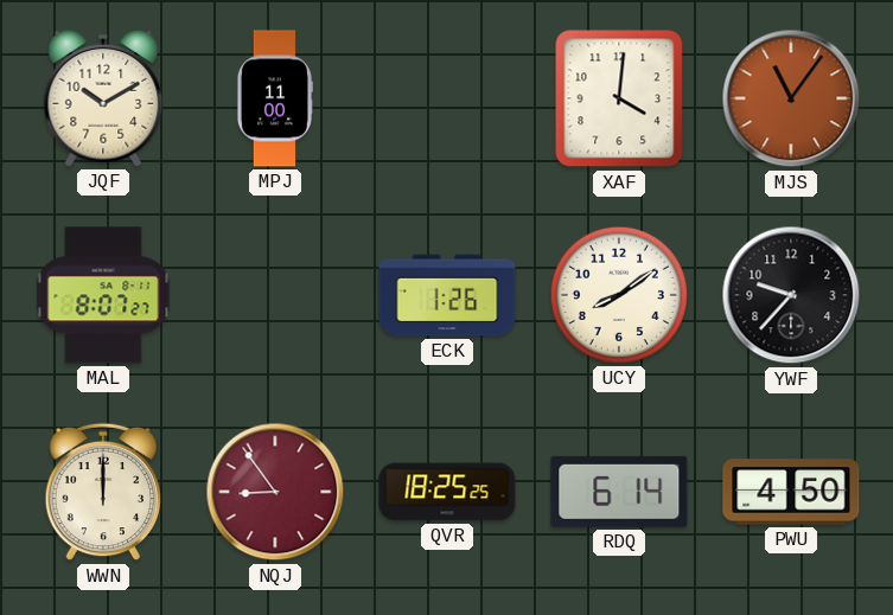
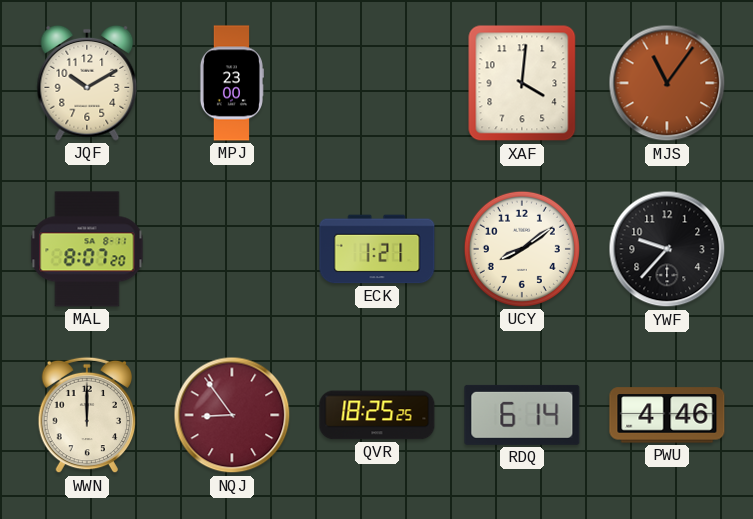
MPJ: 11:00 -> 23:00
MAL: 8:07:27 -> 8:07:20
ECK: 1:26 -> 1:21
PWU: 4:50 -> 4:46
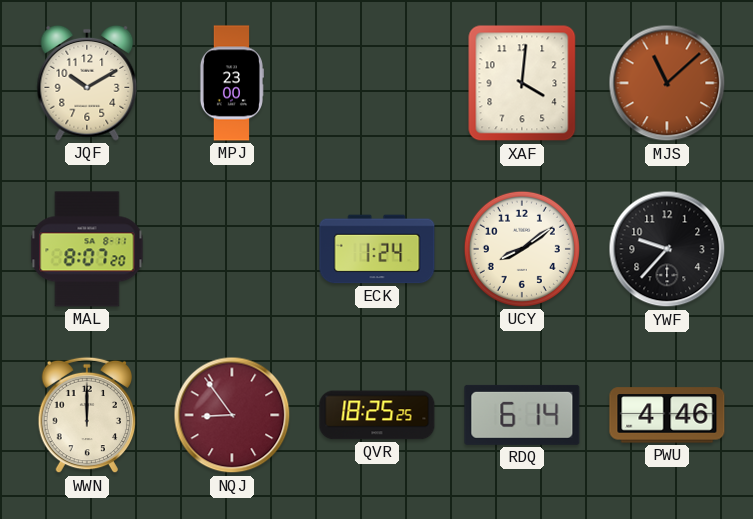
MJS: 11:06 -> 11:08
ECK: 1:21 -> 1:24
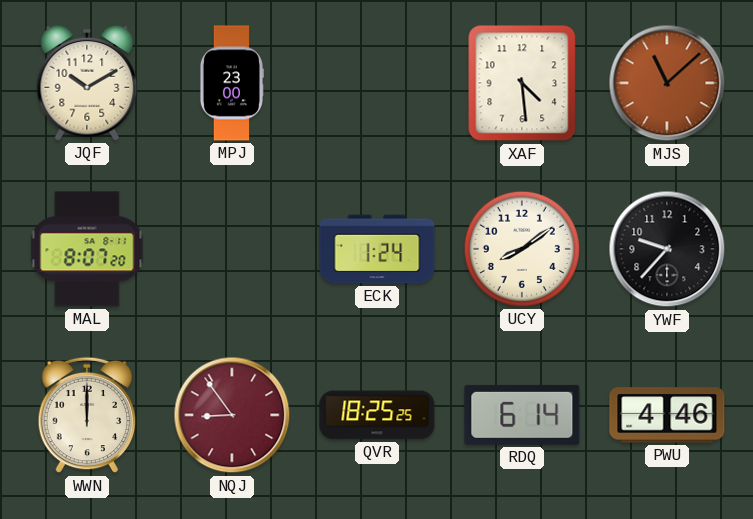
XAF: 4:01 -> 4:29
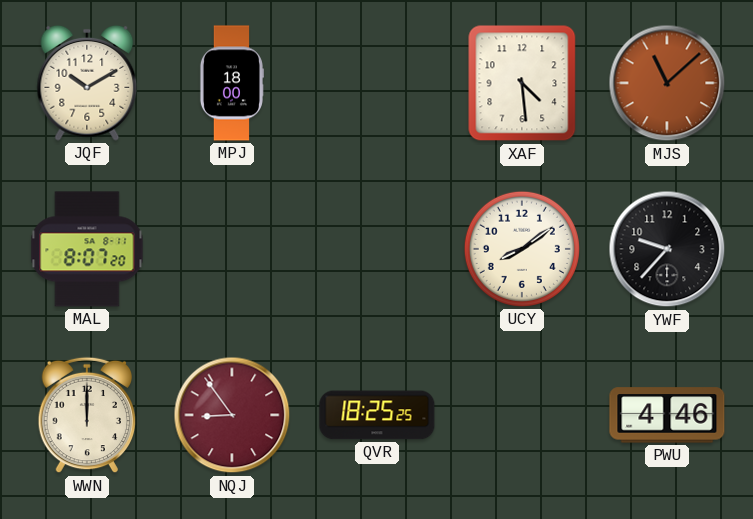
MPJ: 23:00 -> 18:00
ECK: 1:24 -> none
RDQ: 6:14 -> none
